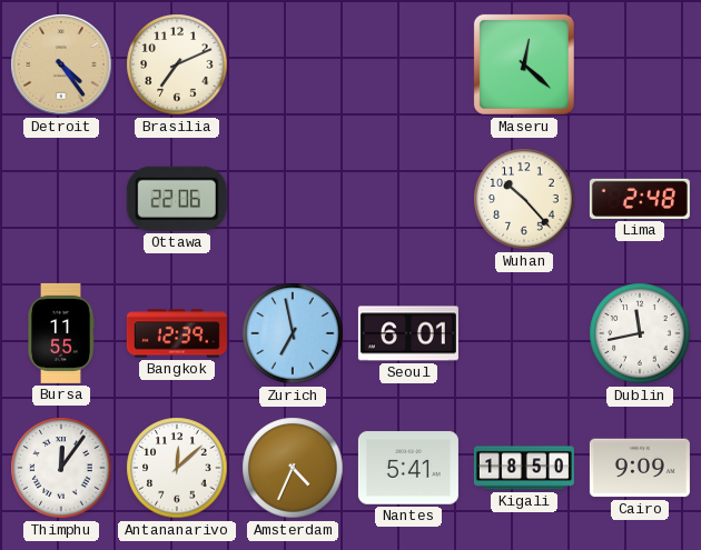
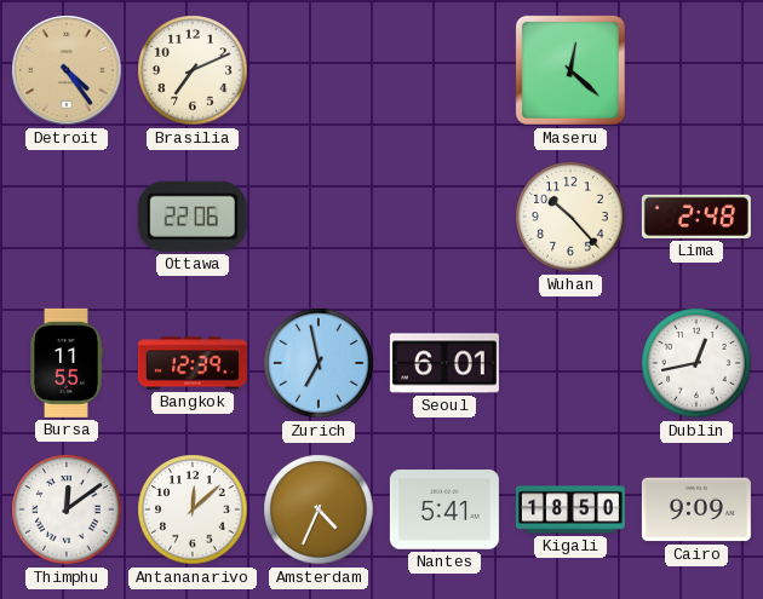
Dublin: 11:43 -> 12:43
Thimphu: 12:06 -> 12:09
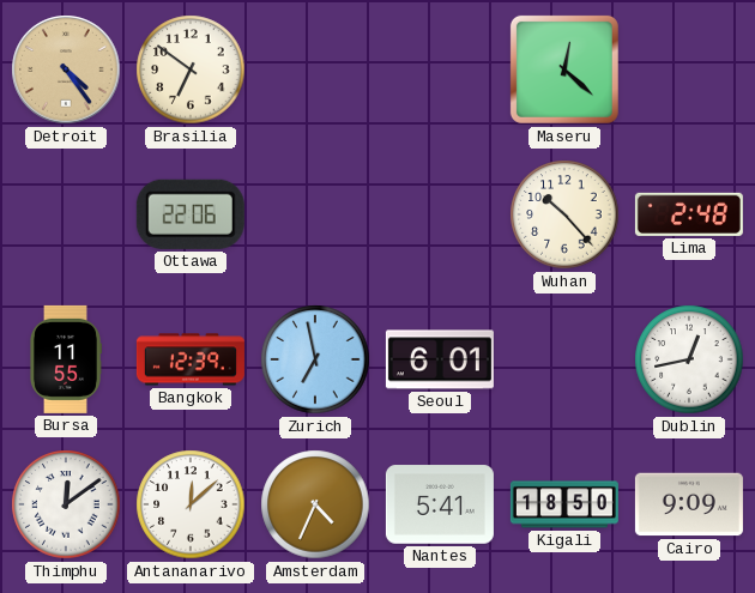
Brasilia: 7:11 -> 6:51
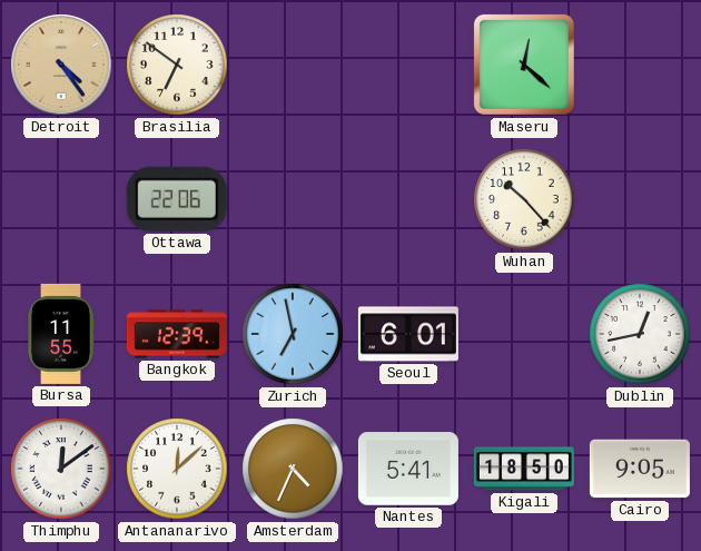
Lima: 2:48 -> none
Cairo: 9:09 -> 9:05
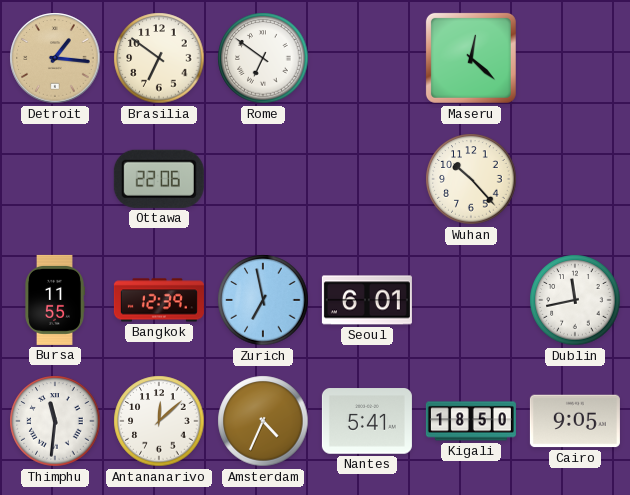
Detroit: 4:24 -> 1:16
Rome: none -> 6:51
Dublin: 12:43 -> 11:43
Thimphu: 12:09 -> 11:31
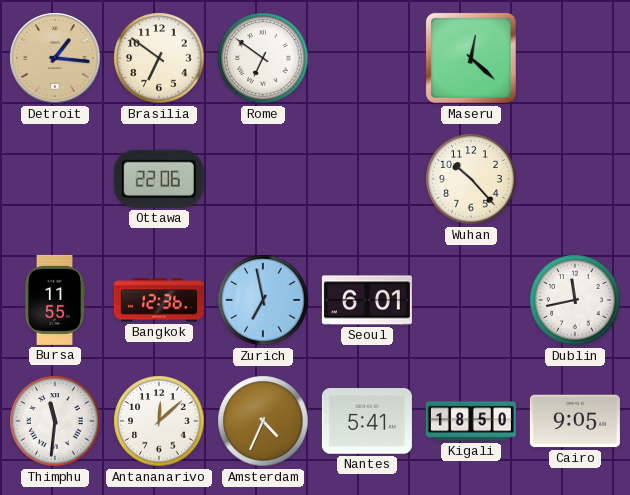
Bangkok: 12:39 -> 12:36
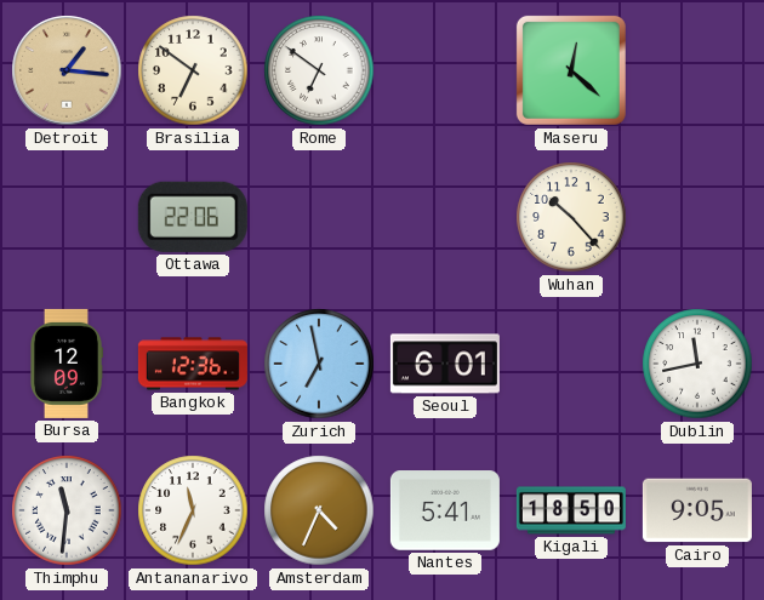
Bursa: 11:55 -> 12:09
Antananarivo: 12:08 -> 11:34
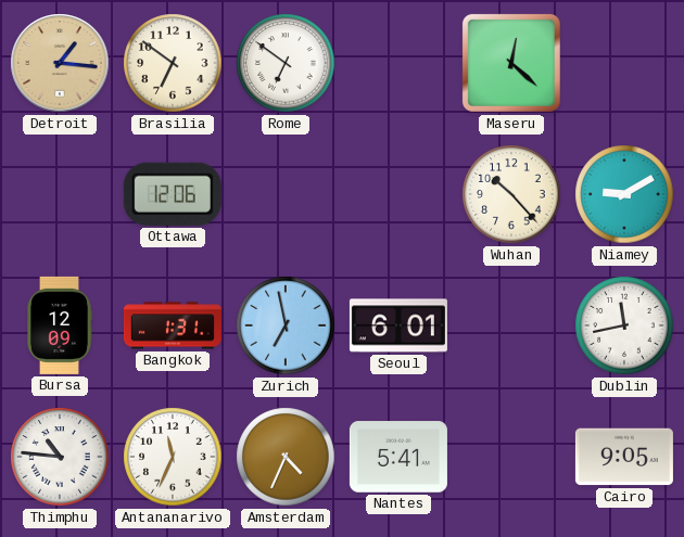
Ottawa: 22:06 -> 12:06
Niamey: none -> 9:10
Bangkok: 12:36 -> 1:31
Thimphu: 11:31 -> 10:46
Kigali: 18:50 -> none
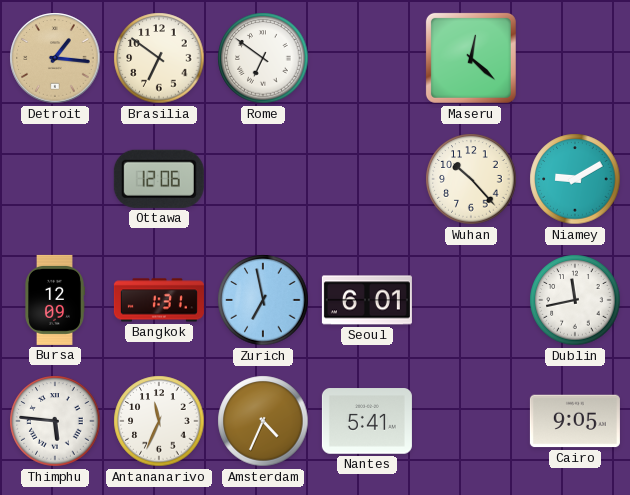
Thimphu: 10:46 -> 5:46
